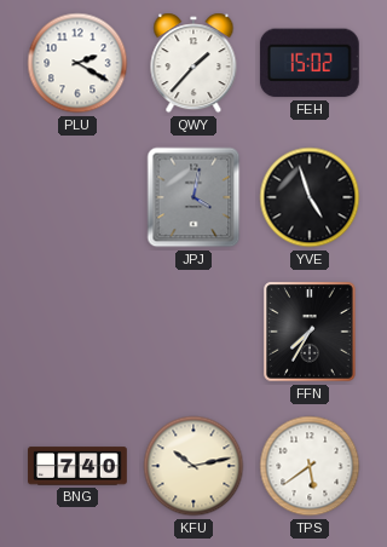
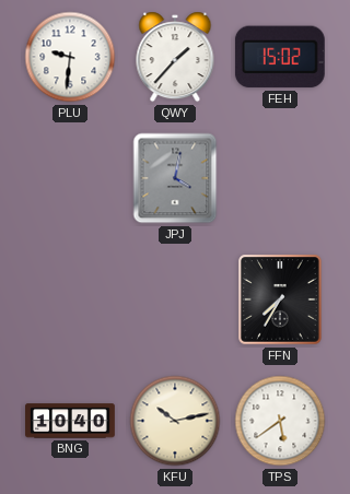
PLU: 2:20 -> 9:31
YVE: 4:57 -> none
BNG: 7:40 -> 10:40
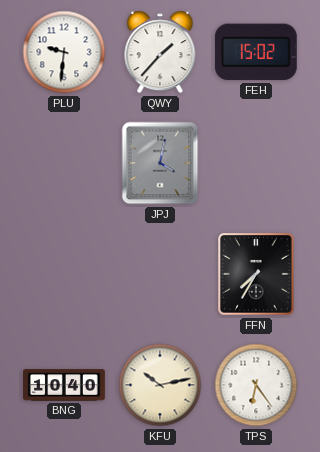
TPS: 5:39 -> 6:24
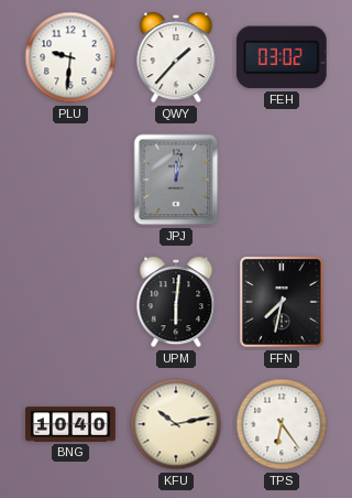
FEH: 15:02 -> 03:02
JPJ: 4:02 -> 12:02
UPM: none -> 6:01
FFN: 7:35 -> 7:32
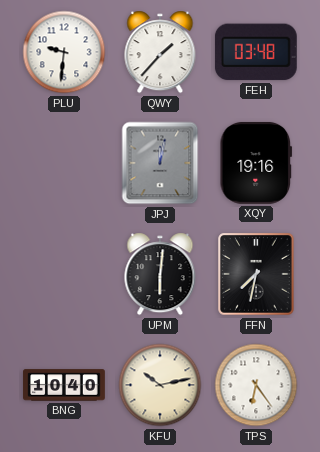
FEH: 03:02 -> 03:48
XQY: none -> 19:16
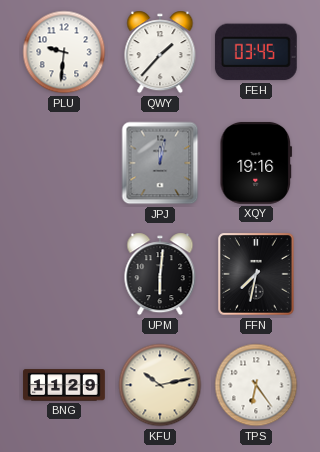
FEH: 03:48 -> 03:45
BNG: 10:40 -> 11:29
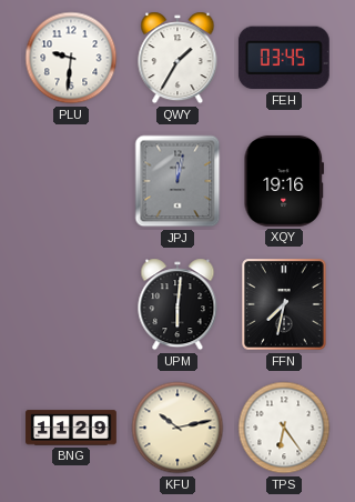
QWY: 1:37 -> 1:35
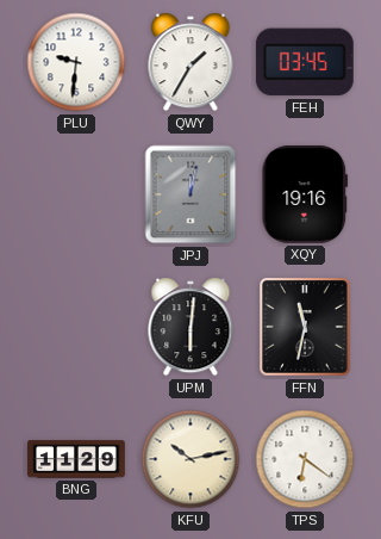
FFN: 7:32 -> 11:32
TPS: 6:24 -> 6:21
